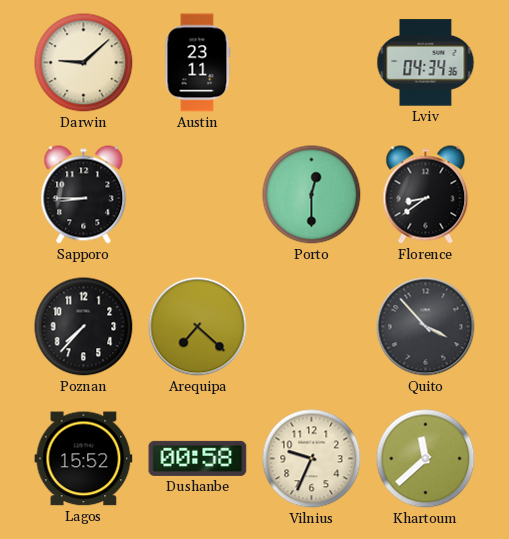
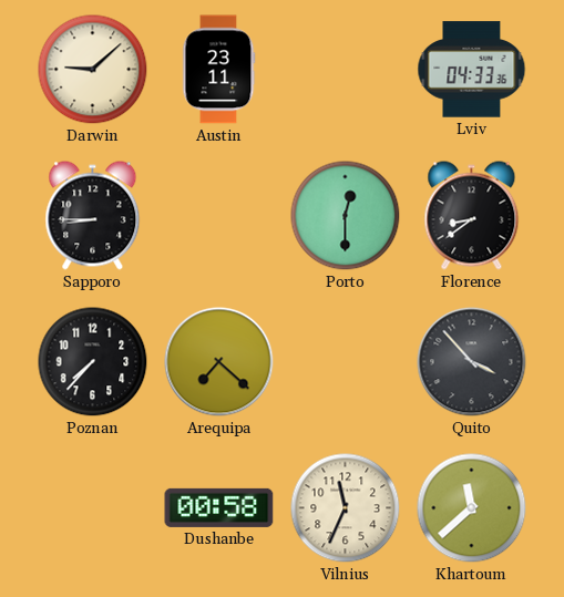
Lviv: 04:34 -> 04:33
Lagos: 15:52 -> none
Vilnius: 9:34 -> 11:34
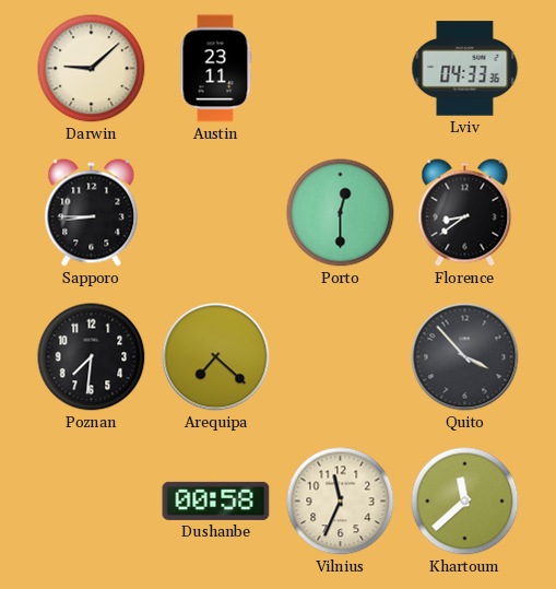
Poznan: 7:37 -> 7:31
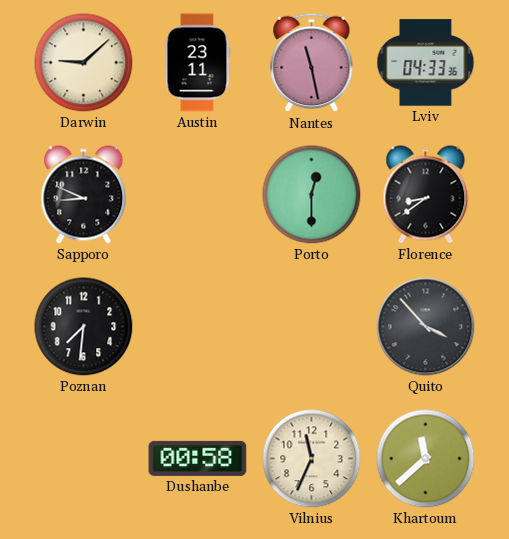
Nantes: none -> 11:28
Sapporo: 8:45 -> 8:49
Arequipa: 7:22 -> none
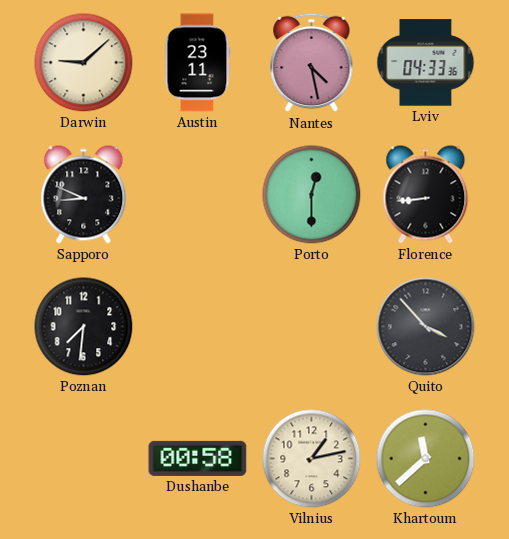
Nantes: 11:28 -> 4:28
Florence: 8:39 -> 8:44
Vilnius: 11:34 -> 1:13
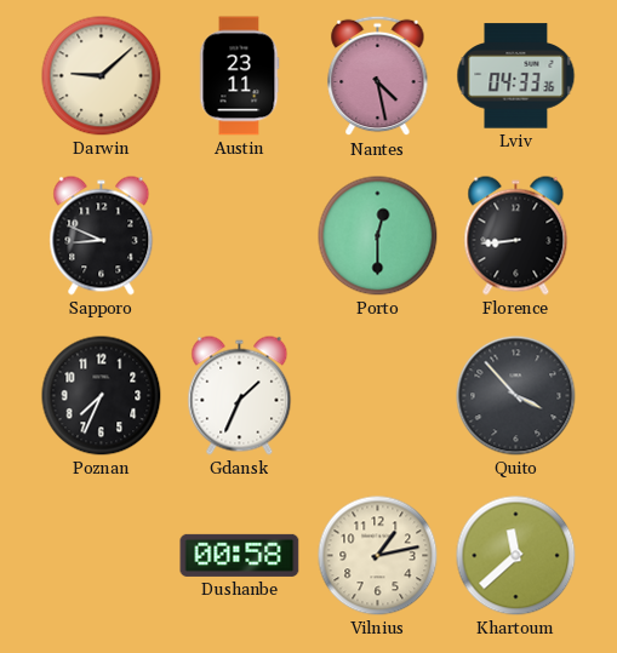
Poznan: 7:31 -> 7:34
Gdansk: none -> 1:34
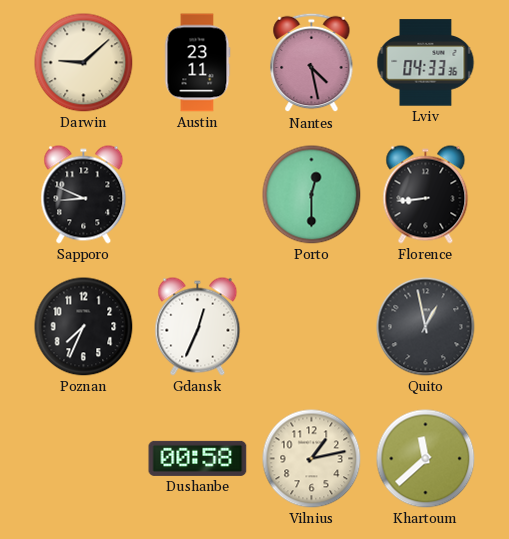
Gdansk: 1:34 -> 12:34
Quito: 3:53 -> 12:58
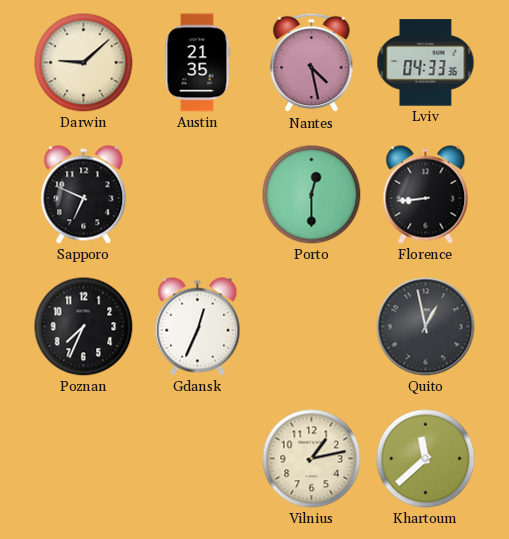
Austin: 23:11 -> 21:35
Sapporo: 8:49 -> 6:49
Dushanbe: 00:58 -> none
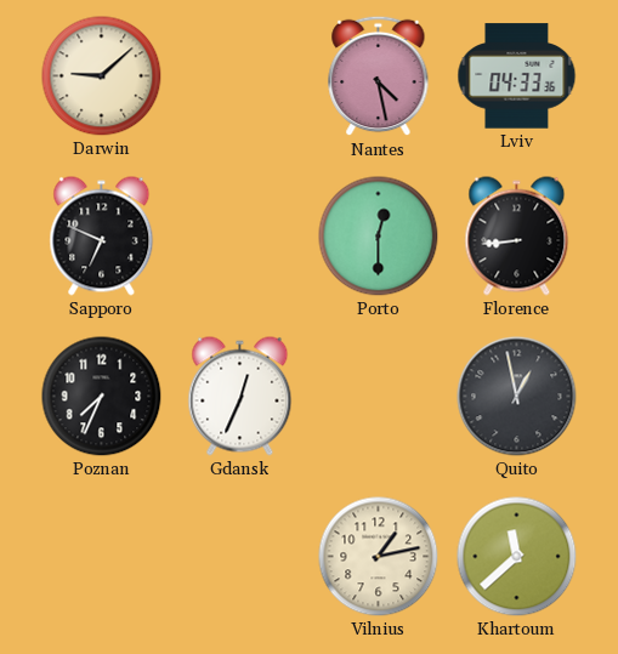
Austin: 21:35 -> none
